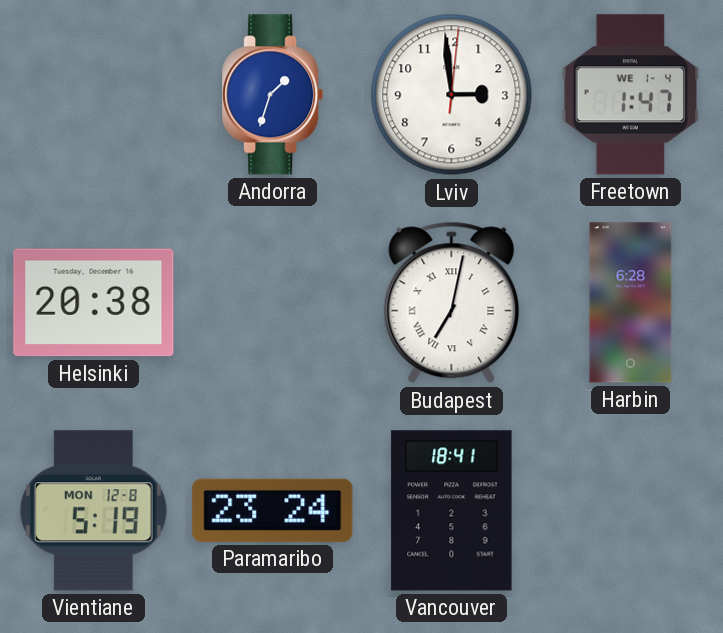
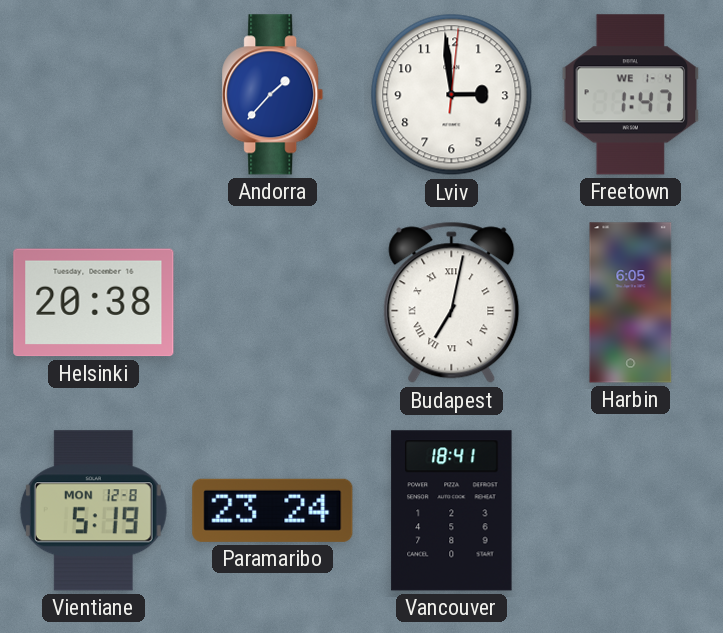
Andorra: 1:33 -> 1:37
Harbin: 6:28 -> 6:05
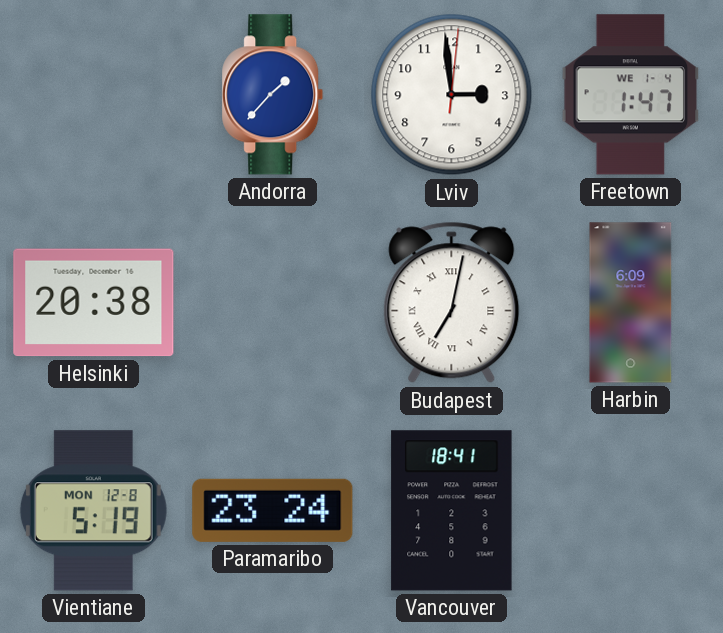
Harbin: 6:05 -> 6:09
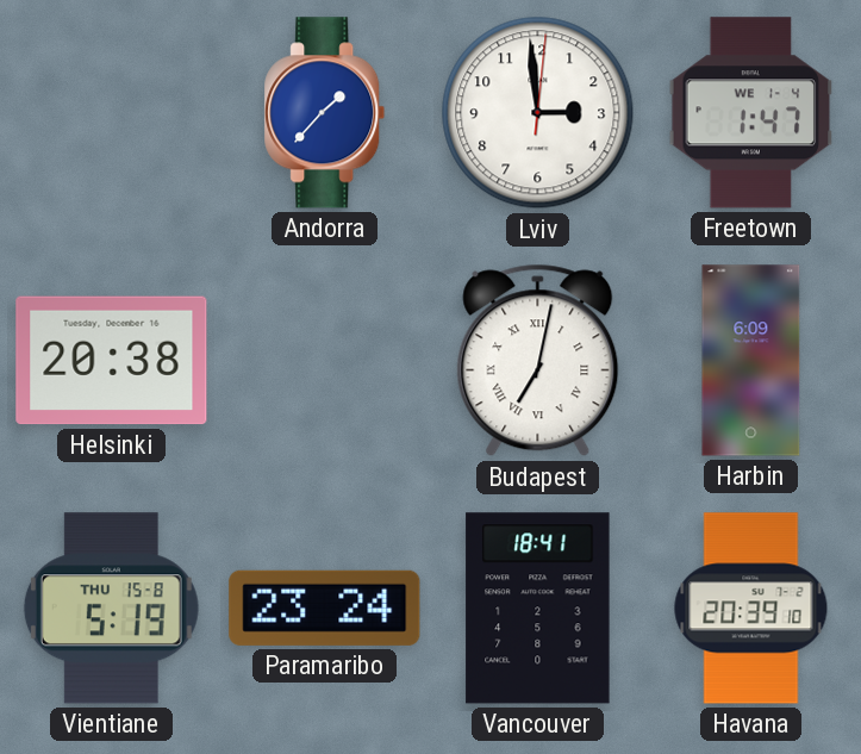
Vientiane date: MON 12-8 -> THU 15-8
Havana: none -> 20:39
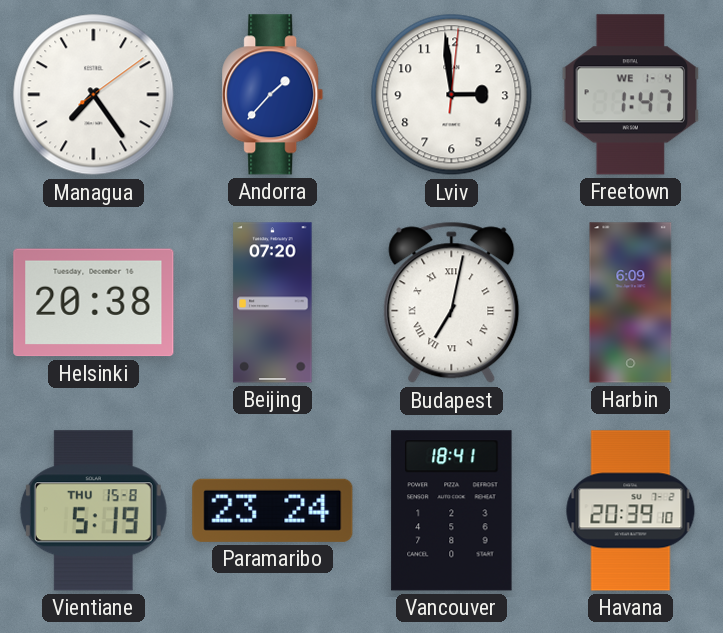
Managua: none -> 7:24
Beijing: none -> 07:20
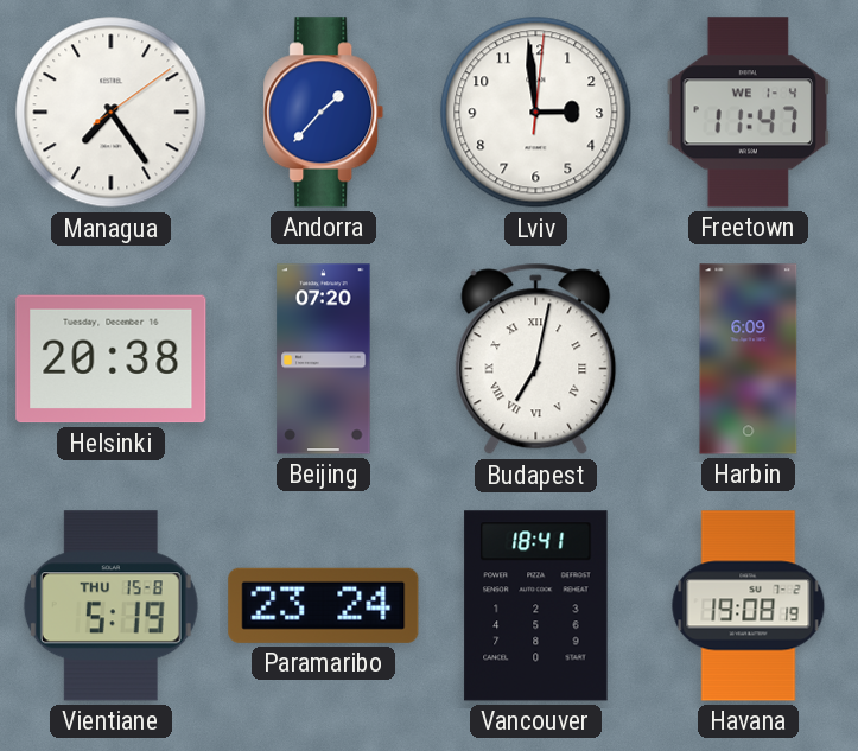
Freetown: 1:47 -> 11:47
Havana: 20:39 -> 19:08
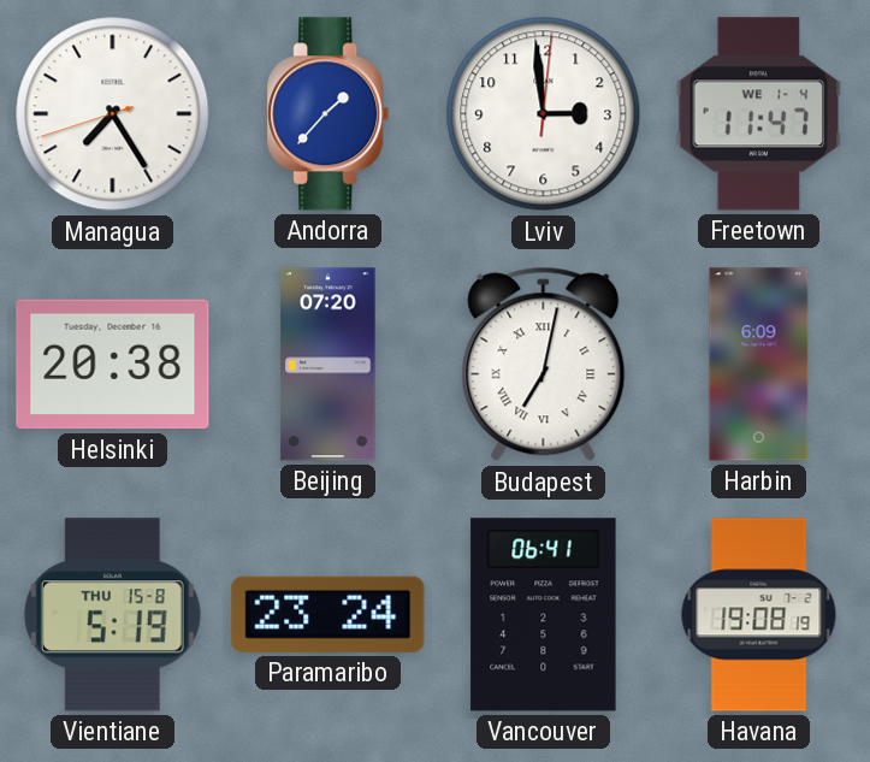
Managua: 7:24:09 -> 7:24:42
Vancouver: 18:41 -> 06:41
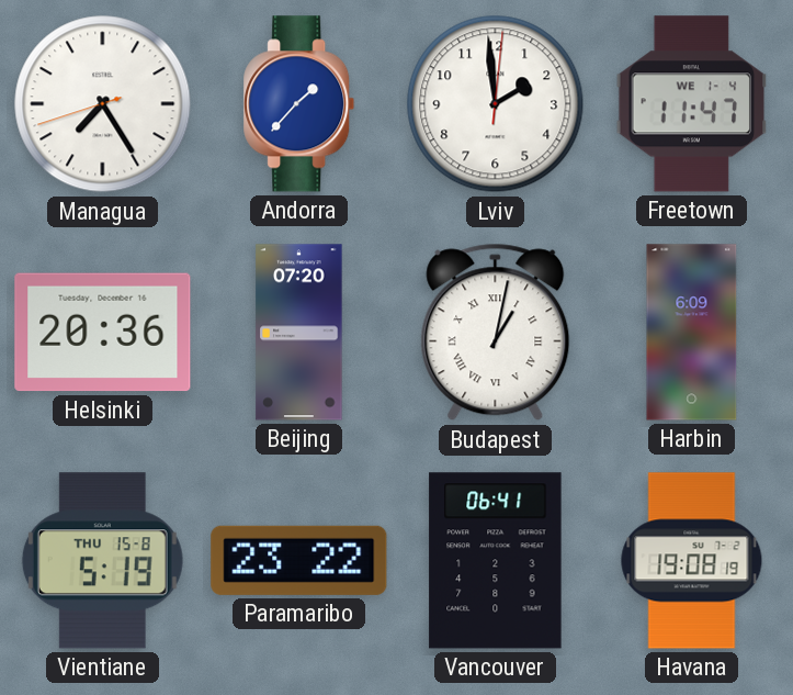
Lviv: 2:59 -> 1:59
Helsinki: 20:38 -> 20:36
Budapest: 7:02 -> 1:02
Paramaribo: 23:24 -> 23:22
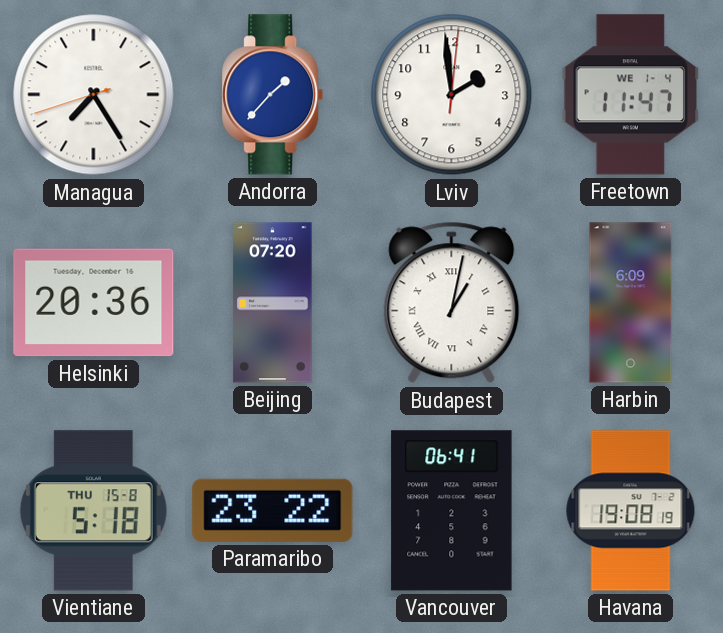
Vientiane: 5:19 -> 5:18
